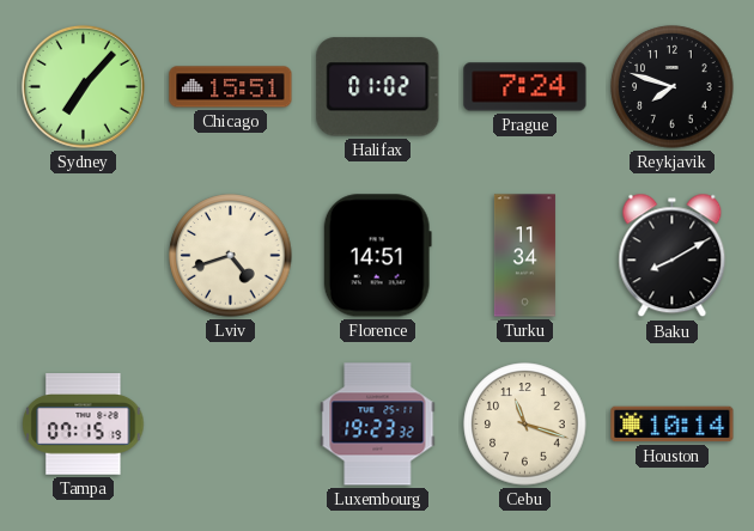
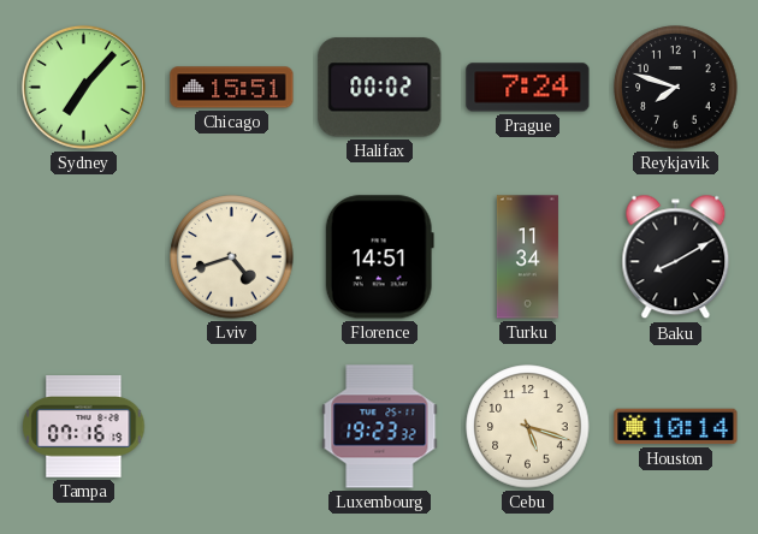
Halifax: 01:02 -> 00:02
Tampa: 07:15 -> 07:16
Cebu: 11:18 -> 5:18
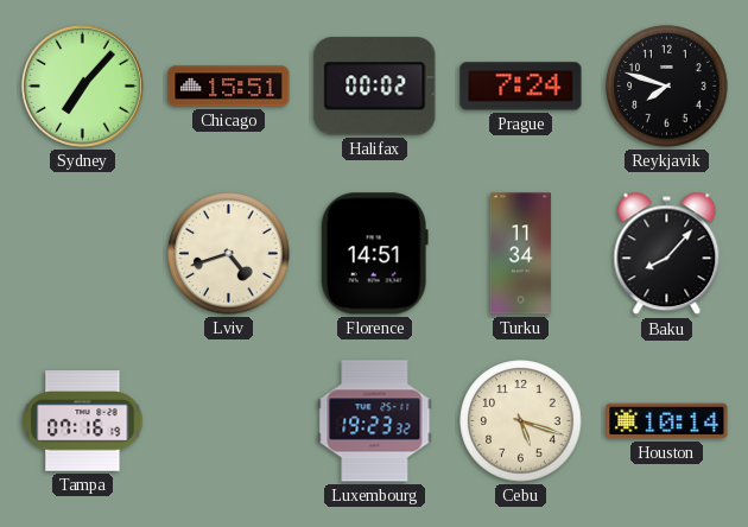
Baku: 8:10 -> 8:07
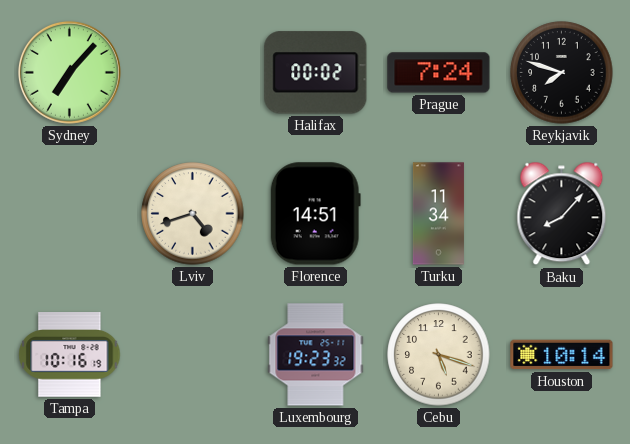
Chicago: 15:51 -> none
Tampa: 07:16 -> 10:16
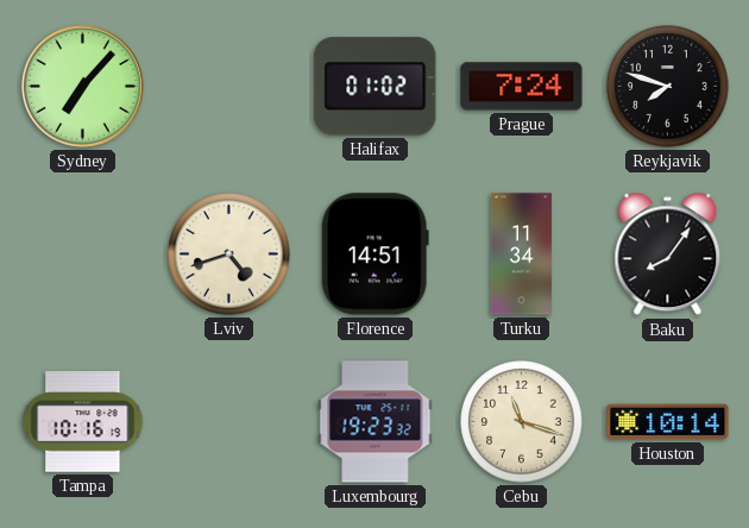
Halifax: 00:02 -> 01:02
Baku: 8:07 -> 8:06
Cebu: 5:18 -> 11:18
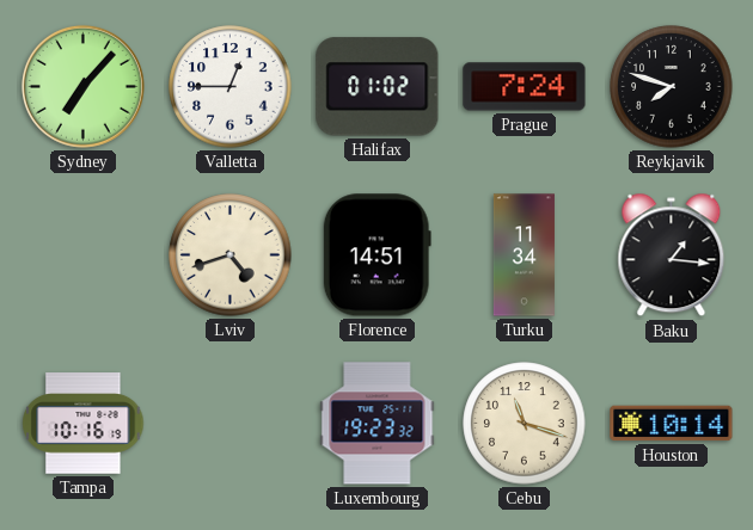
Valletta: none -> 12:45
Baku: 8:06 -> 1:16
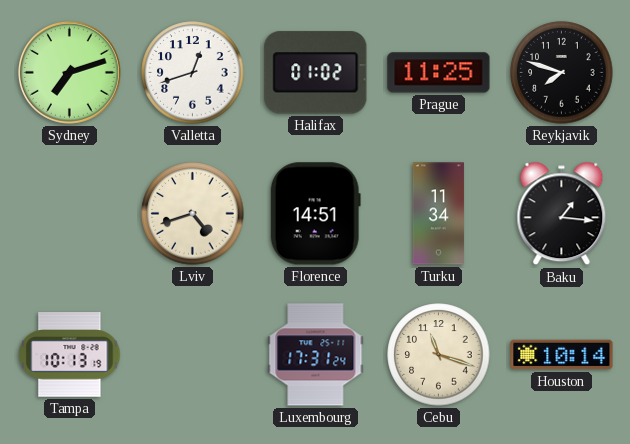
Sydney: 7:07 -> 7:12
Valletta: 12:45 -> 12:42
Prague: 7:24 -> 11:25
Tampa: 10:16 -> 10:13
Luxembourg: 19:23 -> 17:31
